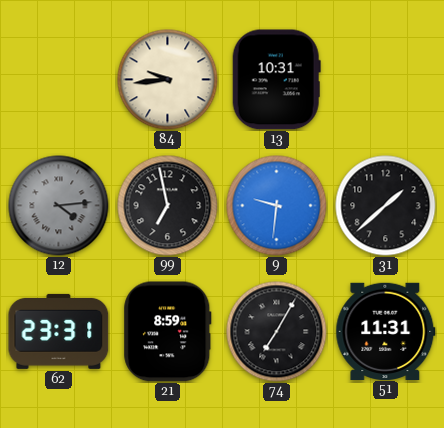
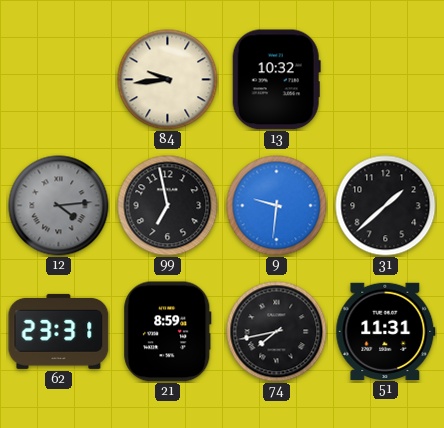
13: 10:31 -> 10:32
74: 7:05 -> 7:43
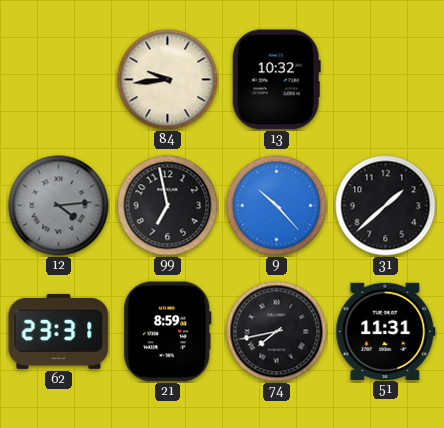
9: 9:31 -> 10:23
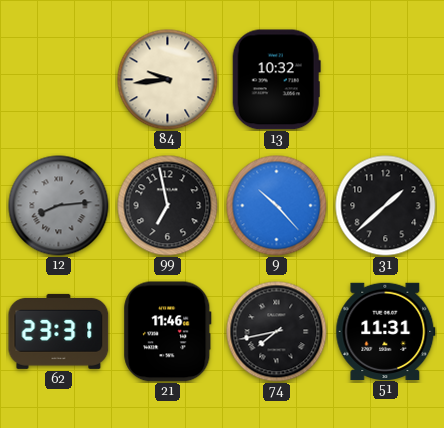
12: 4:14 -> 8:14
21: 8:59 -> 11:46
